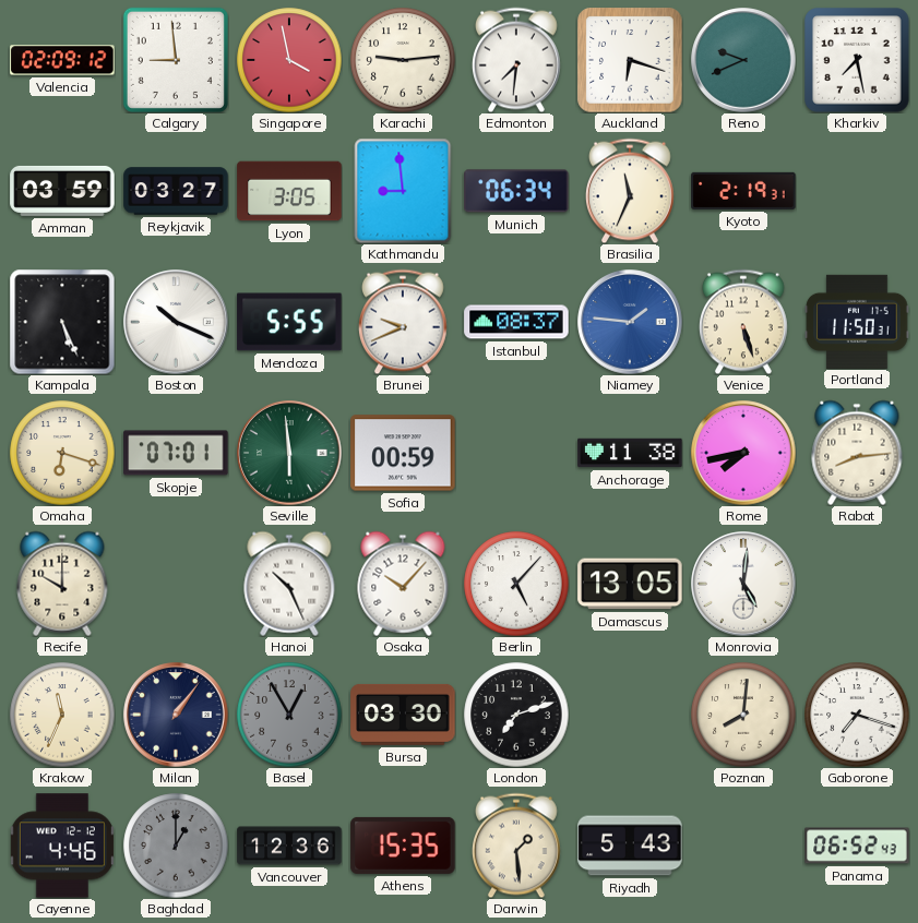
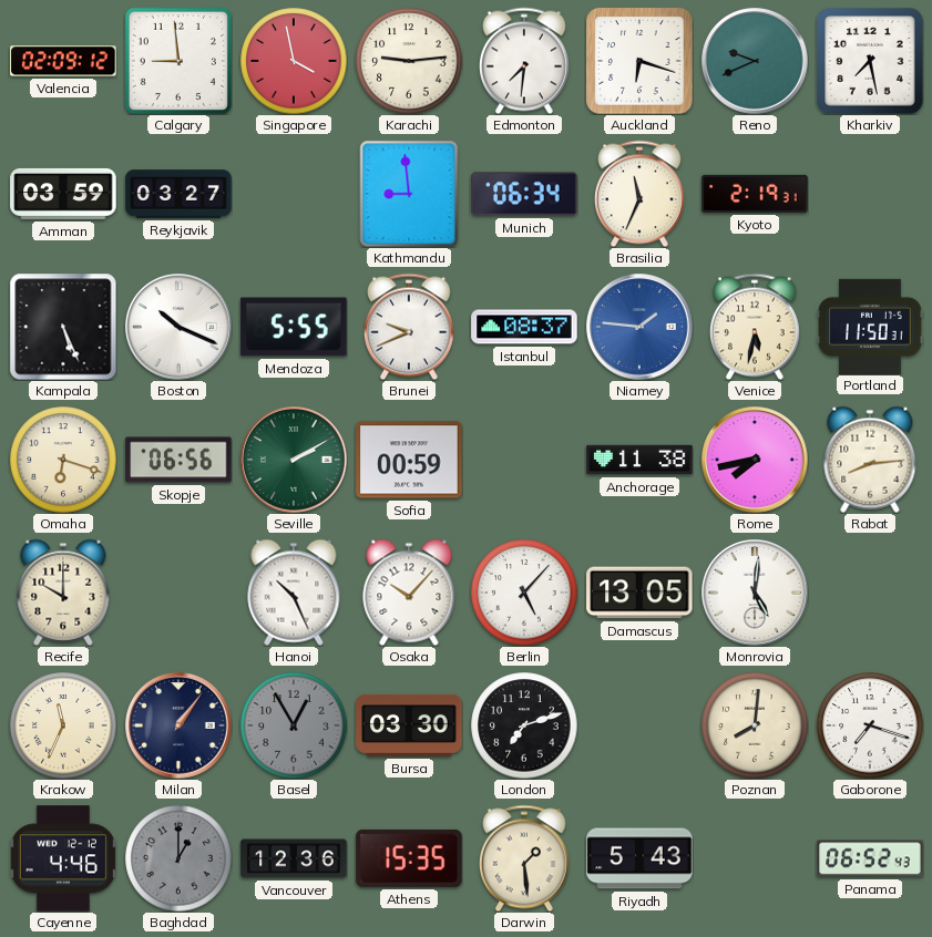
Lyon: 3:05 -> none
Venice: 5:27 -> 5:32
Skopje: 07:01 -> 06:56
Seville: 5:59 -> 2:10
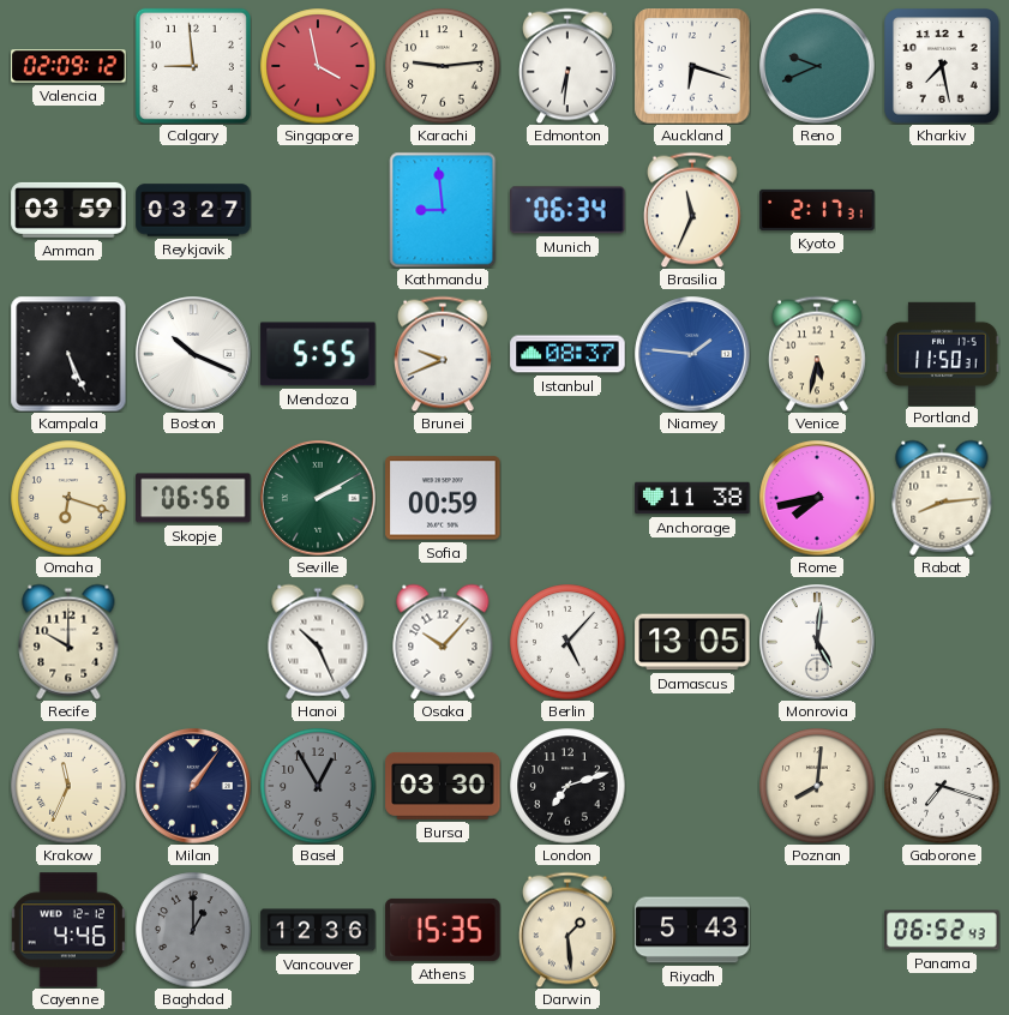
Edmonton: 7:31 -> 6:31
Kyoto: 2:19 -> 2:17
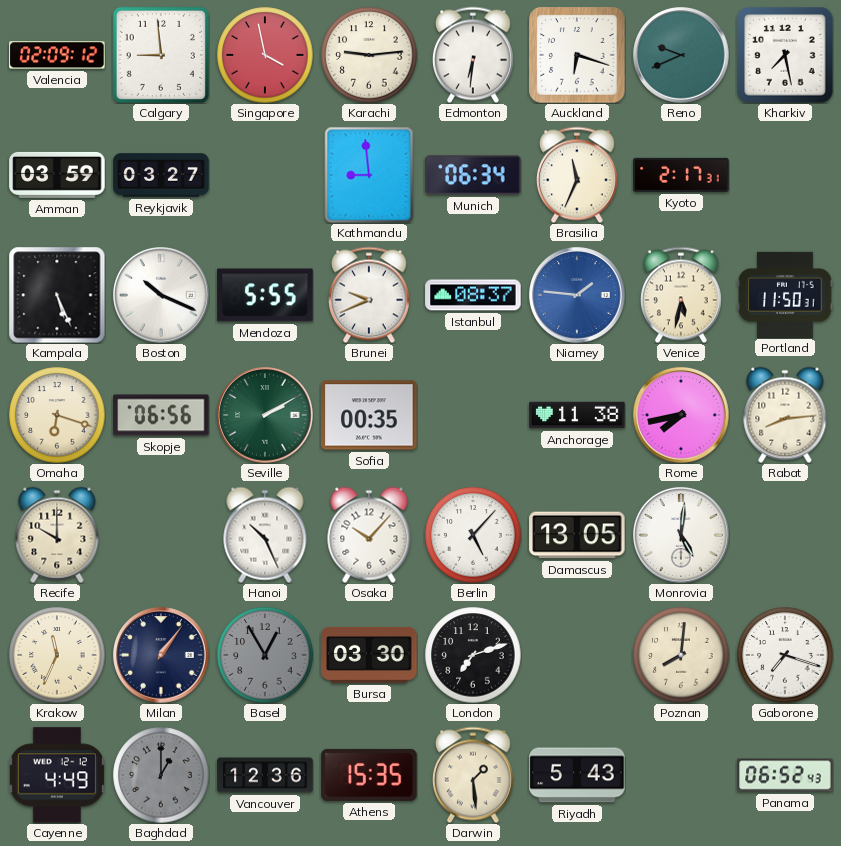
Sofia: 00:59 -> 00:35
Cayenne: 4:46 -> 4:49
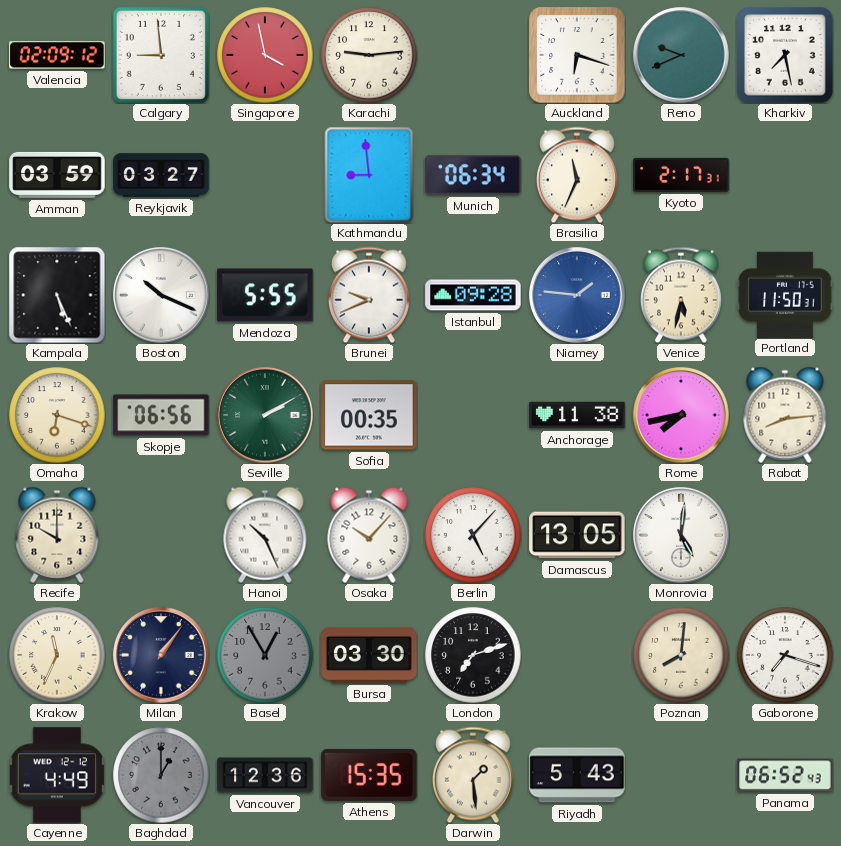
Edmonton: 6:31 -> none
Istanbul: 08:37 -> 09:28
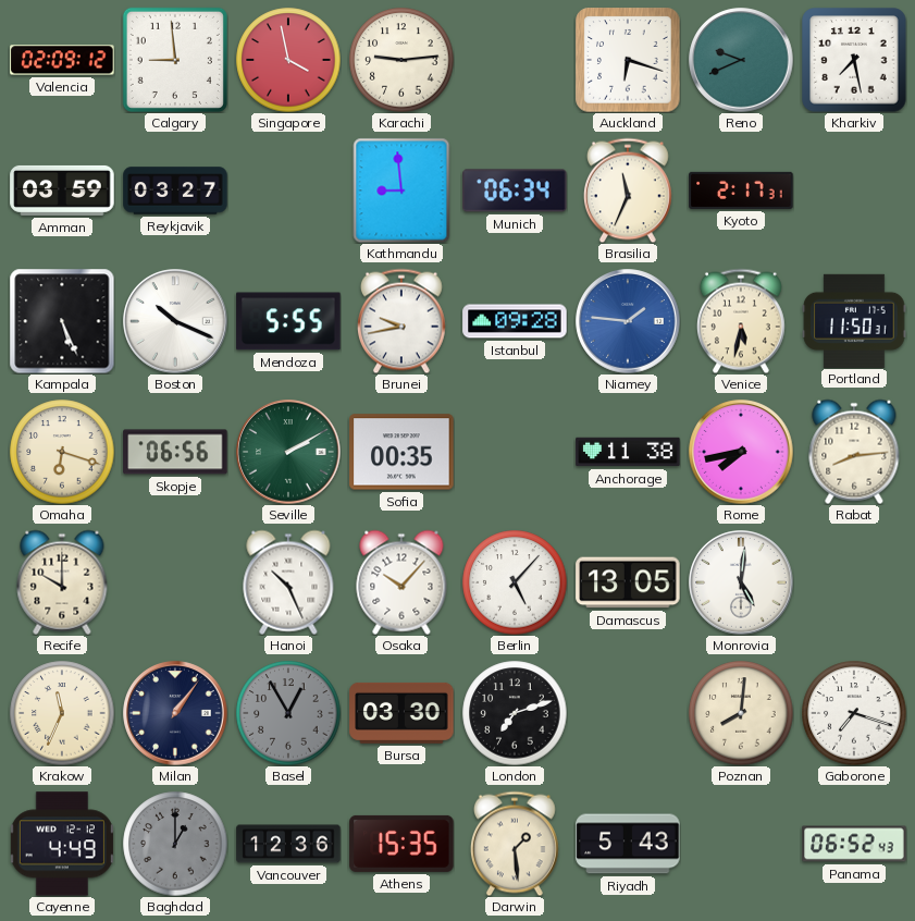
Brunei: 9:41 -> 9:43
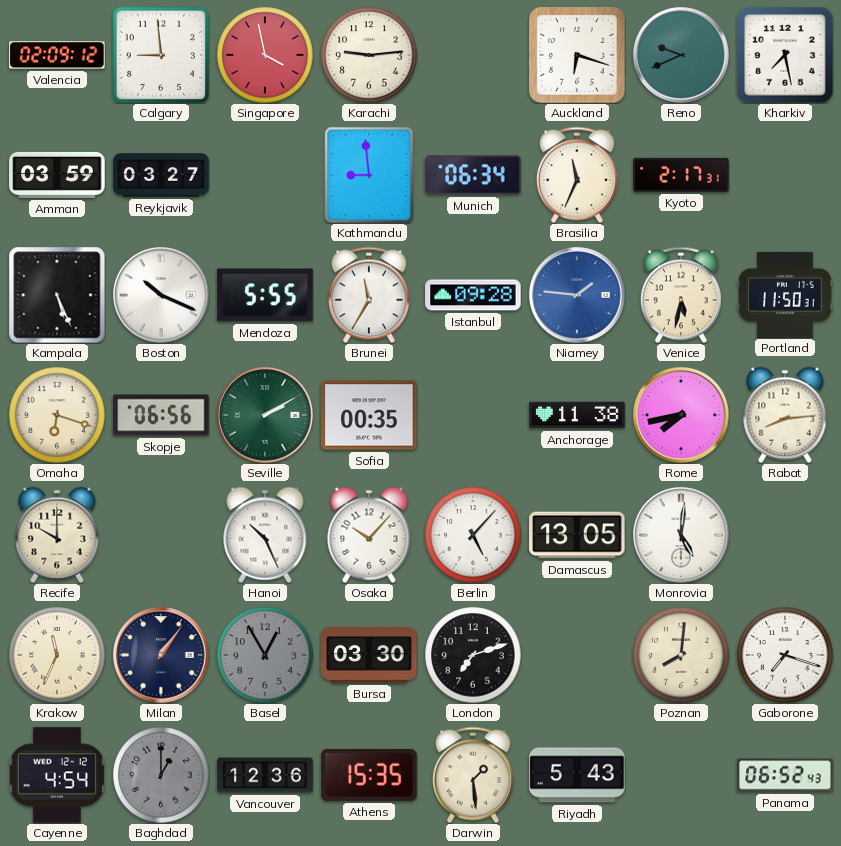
Brunei: 9:43 -> 11:35
Cayenne: 4:49 -> 4:54
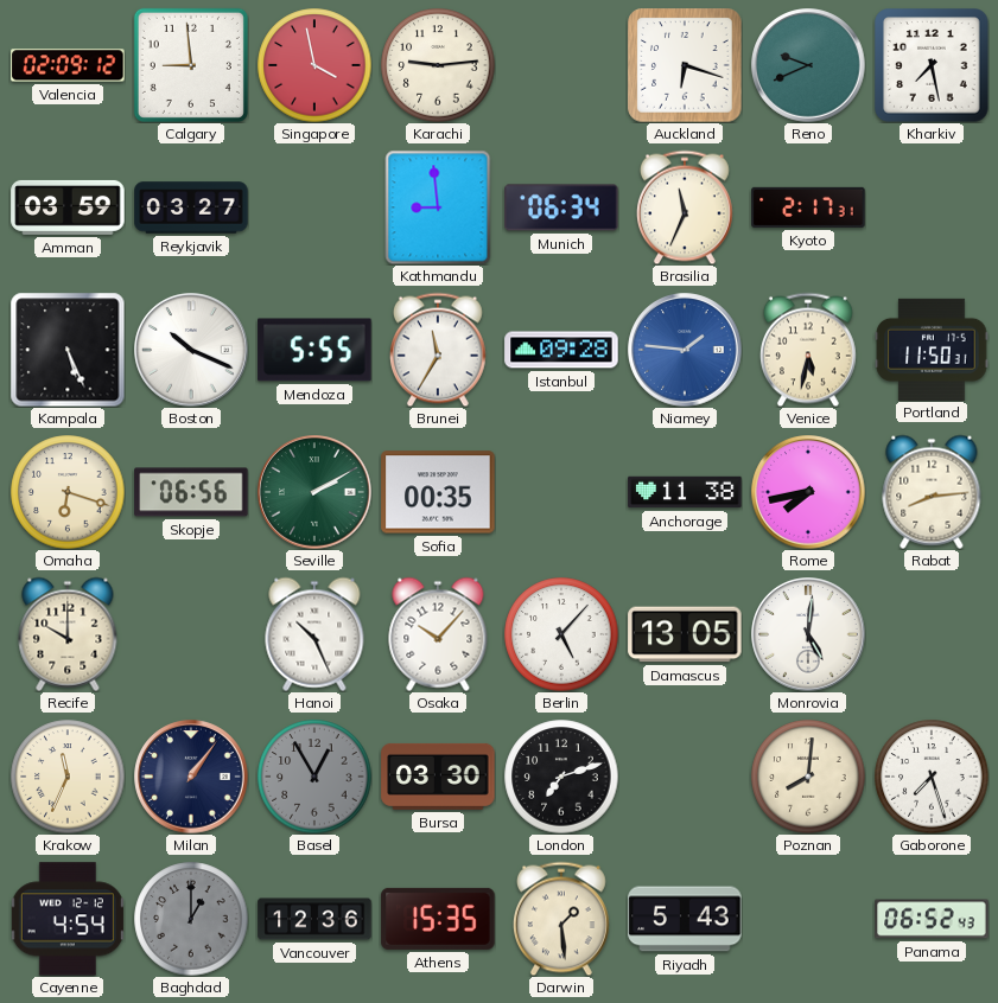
Gaborone: 7:18 -> 7:27
